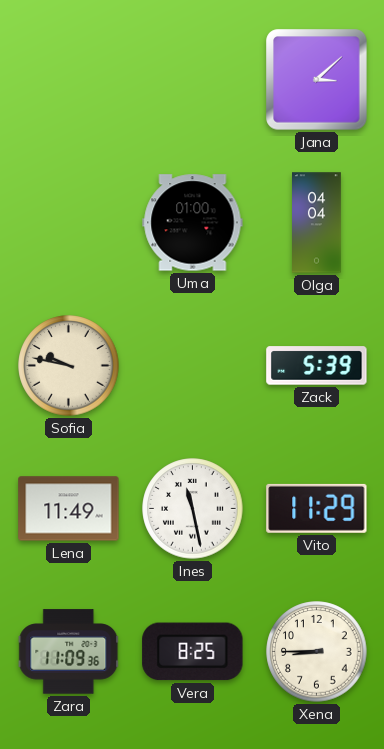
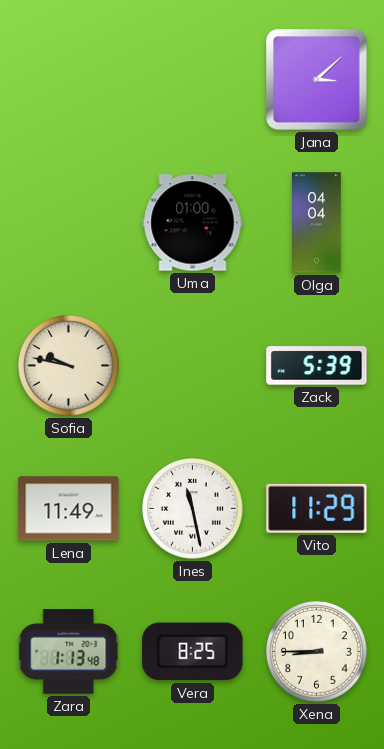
Zara: 11:09 -> 1:13
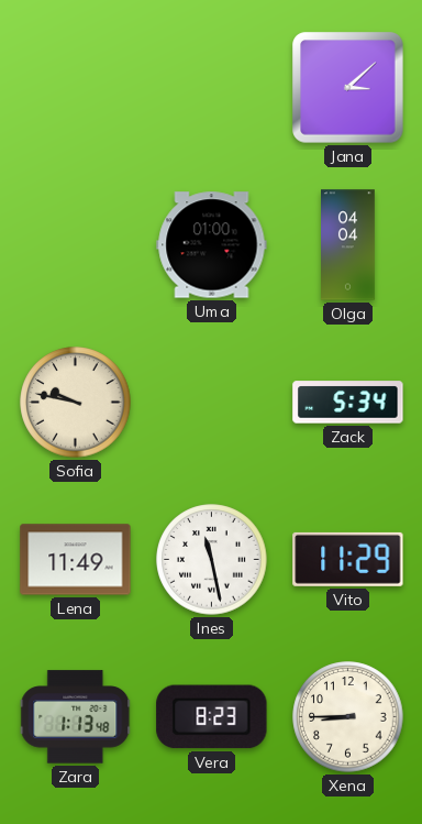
Zack: 5:39 -> 5:34
Vera: 8:25 -> 8:23
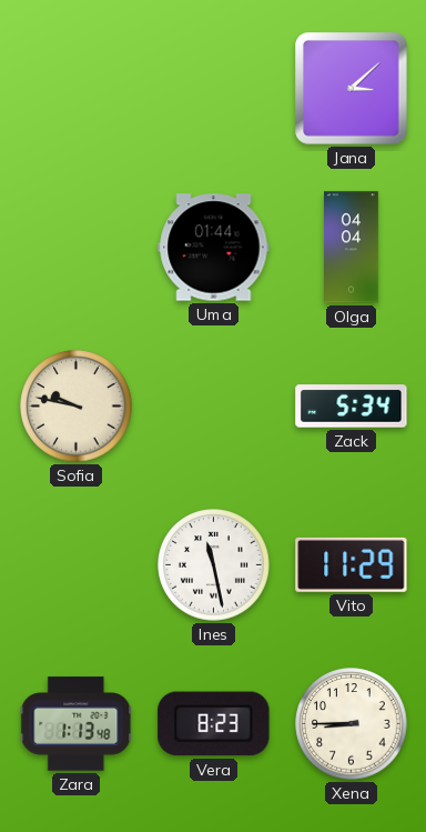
Uma: 01:00 -> 01:44
Lena: 11:49 -> none
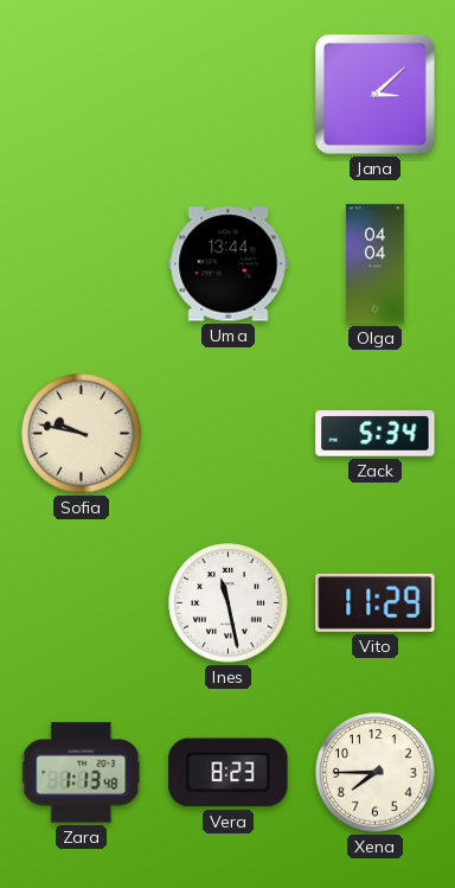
Uma: 01:44 -> 13:44
Xena: 8:45 -> 7:45
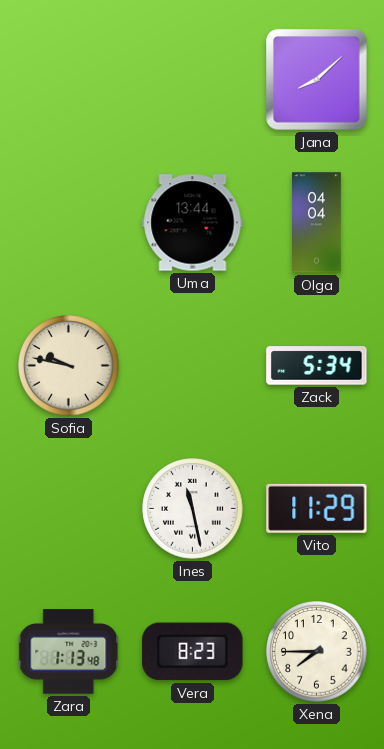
Jana: 3:08 -> 8:08
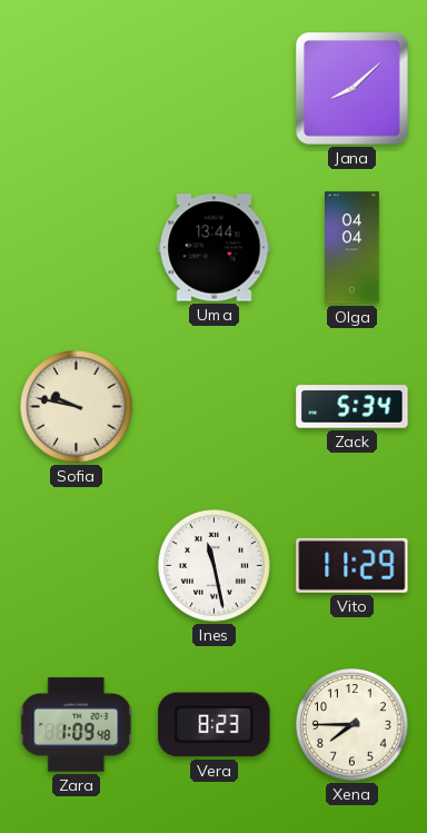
Zara: 1:13 -> 1:09
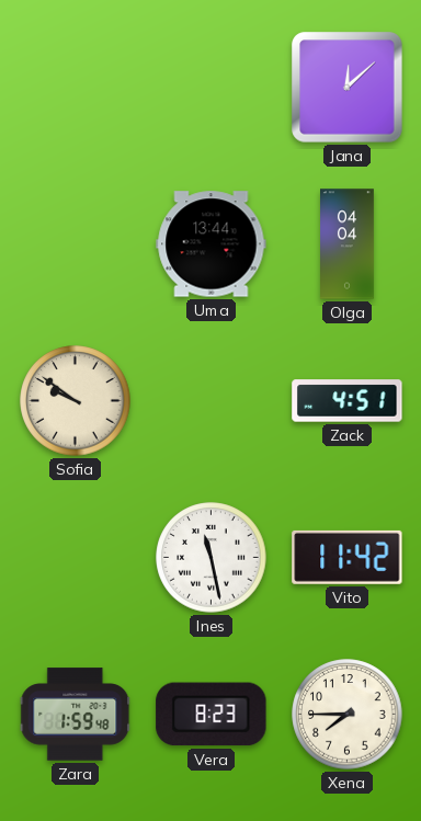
Jana: 8:08 -> 12:08
Sofia: 9:47 -> 9:51
Zack: 5:34 -> 4:51
Vito: 11:29 -> 11:42
Zara: 1:09 -> 1:59
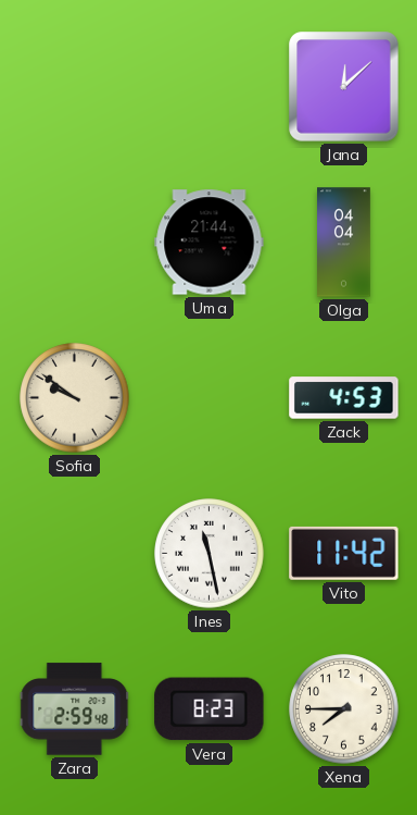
Uma: 13:44 -> 21:44
Zack: 4:51 -> 4:53
Zara: 1:59 -> 2:59
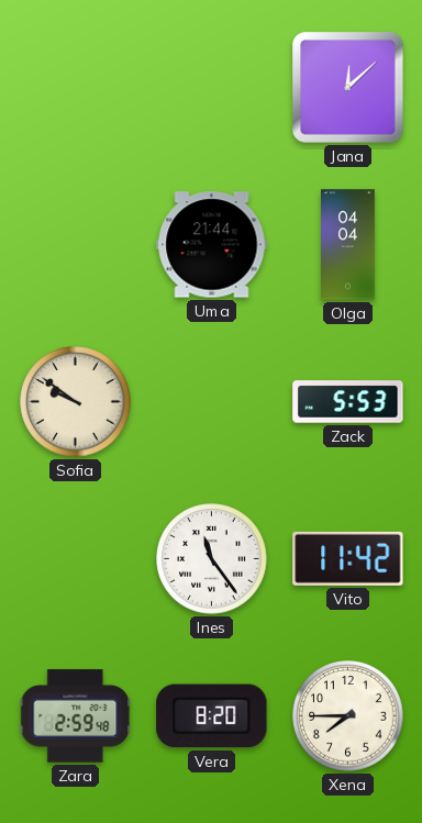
Zack: 4:53 -> 5:53
Ines: 11:28 -> 11:24
Vera: 8:23 -> 8:20
